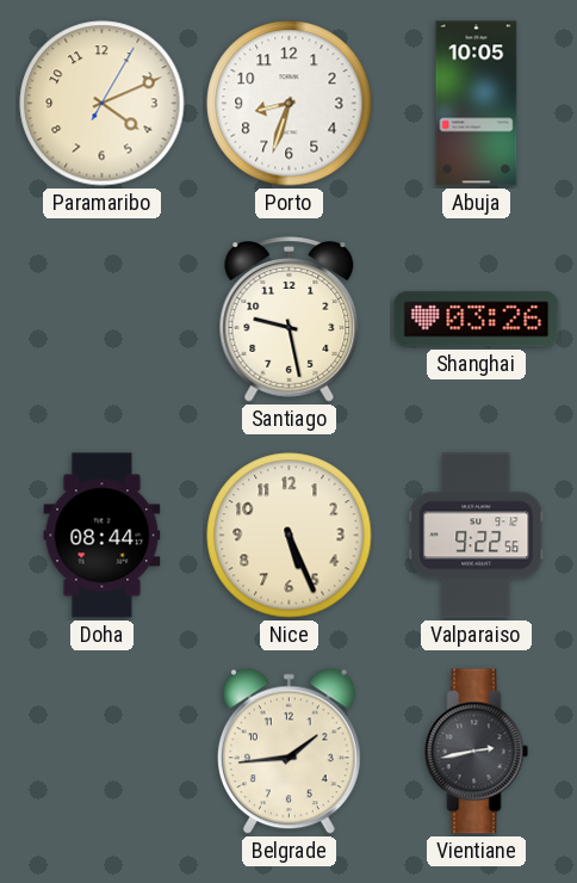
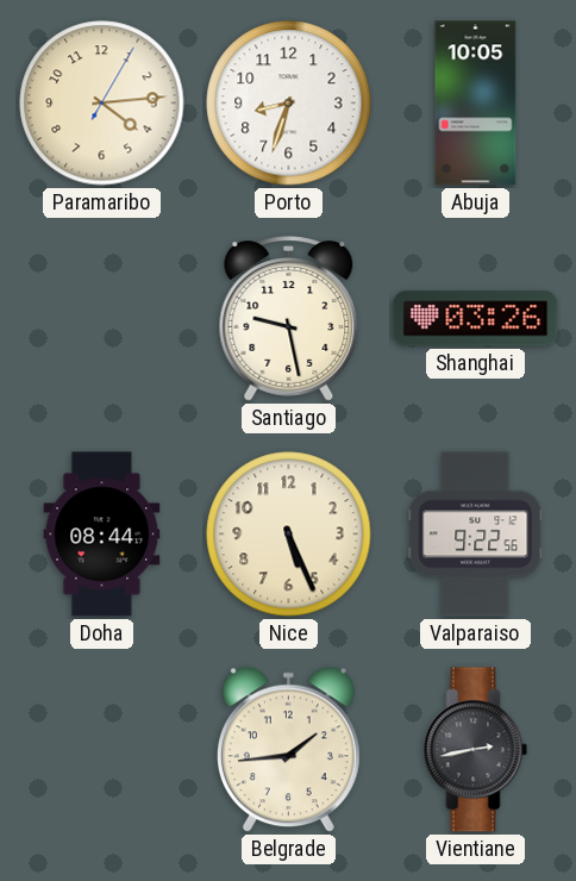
Paramaribo: 4:11 -> 4:14
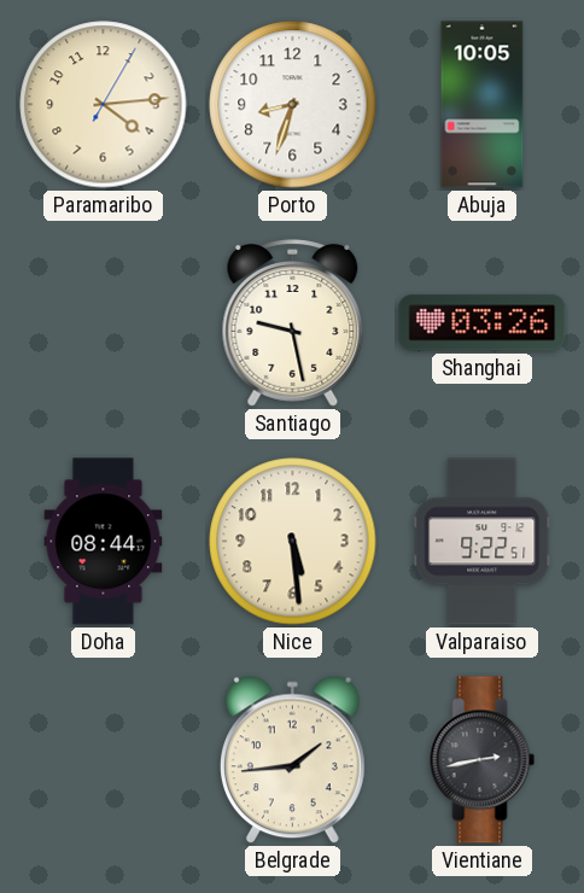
Nice: 5:26 -> 5:29
Valparaiso: 9:22:56 -> 9:22:51
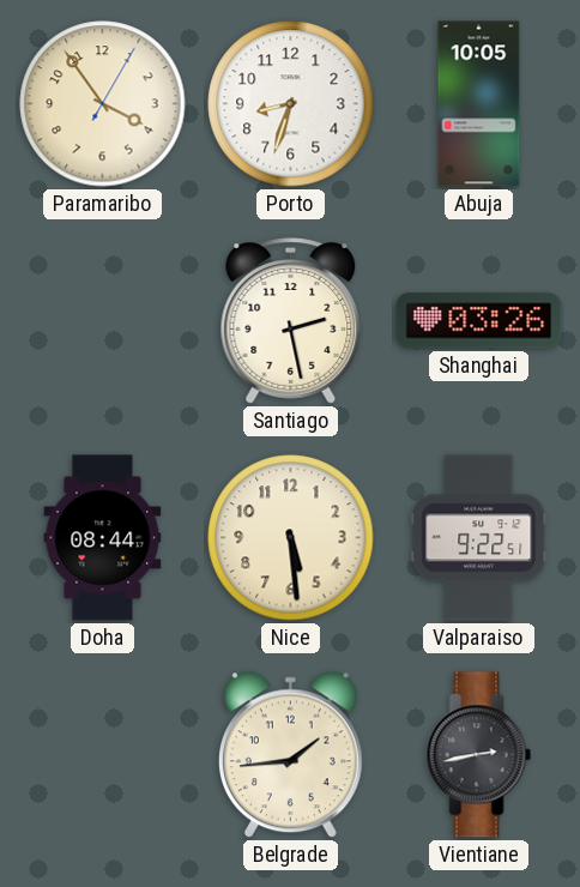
Paramaribo: 4:14 -> 3:54
Santiago: 9:28 -> 2:28
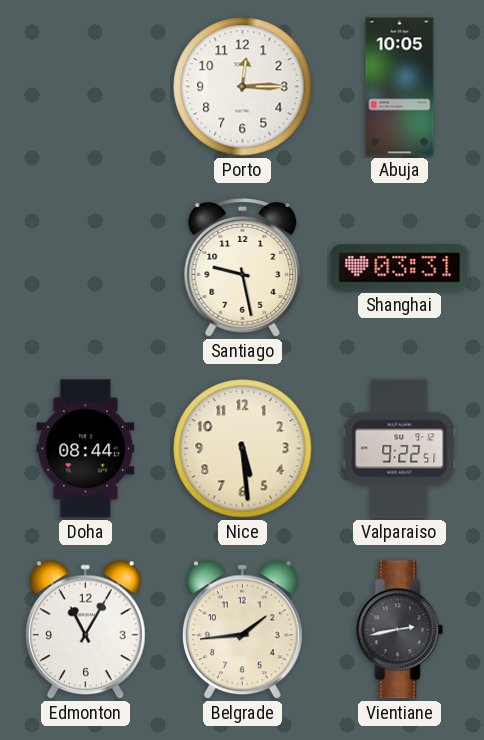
Paramaribo: 3:54 -> none
Porto: 8:33 -> 12:15
Santiago: 2:28 -> 9:28
Shanghai: 03:26 -> 03:31
Edmonton: none -> 11:05
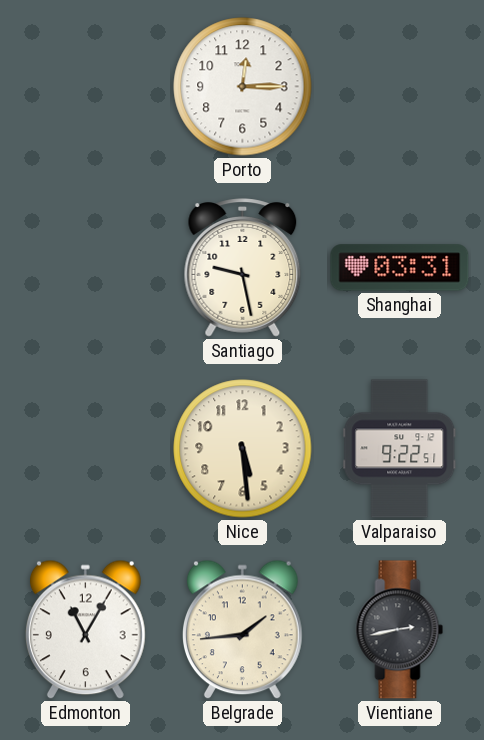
Abuja: 10:05 -> none
Doha: 08:44 -> none
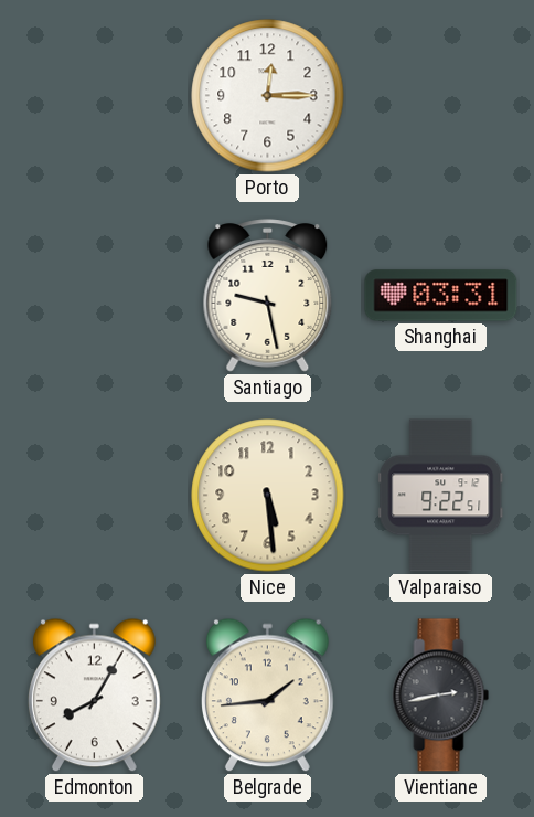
Edmonton: 11:05 -> 8:05
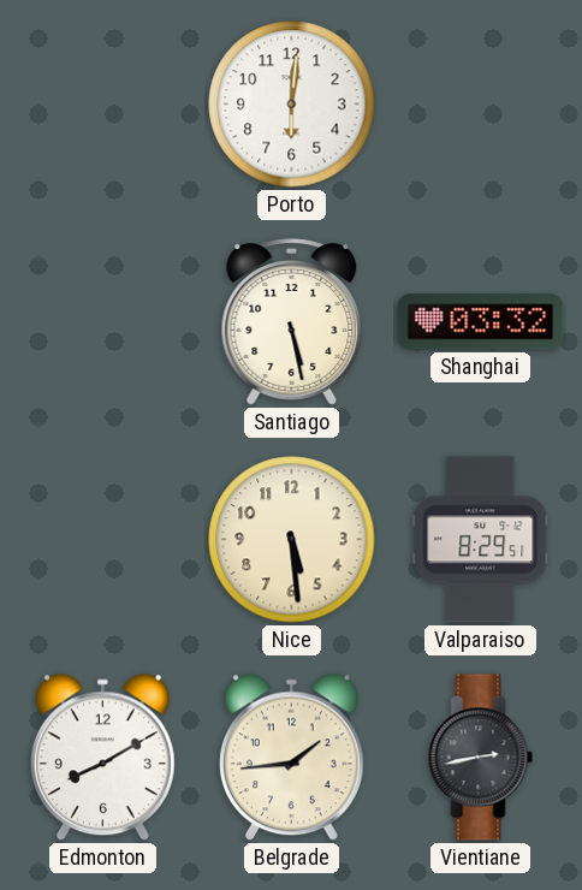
Porto: 12:15 -> 6:01
Santiago: 9:28 -> 5:28
Shanghai: 03:31 -> 03:32
Valparaiso: 9:22 -> 8:29
Edmonton: 8:05 -> 8:10
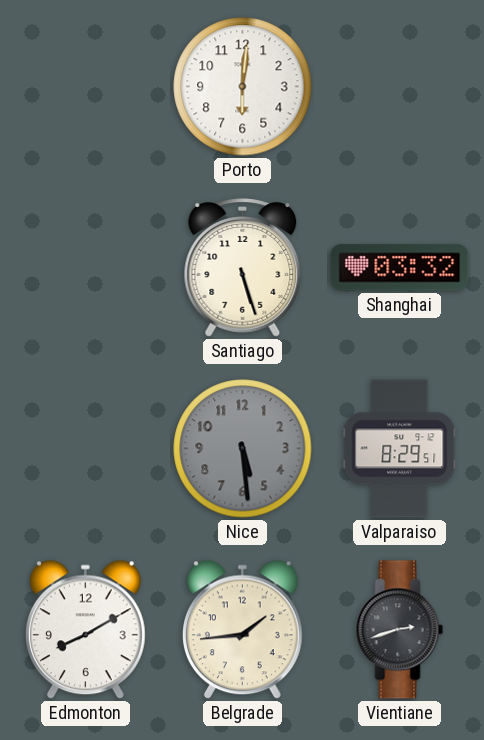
Santiago: 5:28 -> 5:27
Nice dial: cream -> grey
Vientiane: 2:43 -> 2:42
